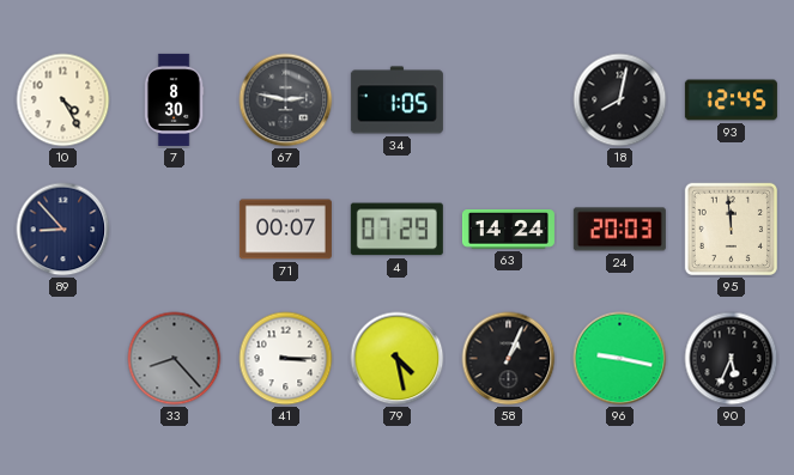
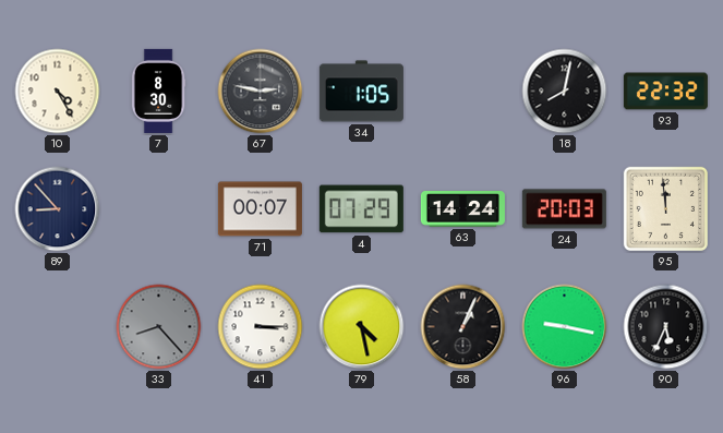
93: 12:45 -> 22:32
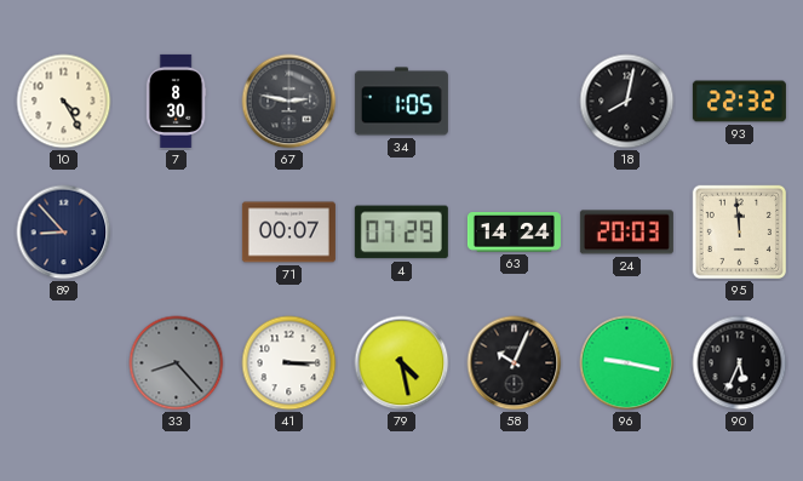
58: 1:04 -> 10:04
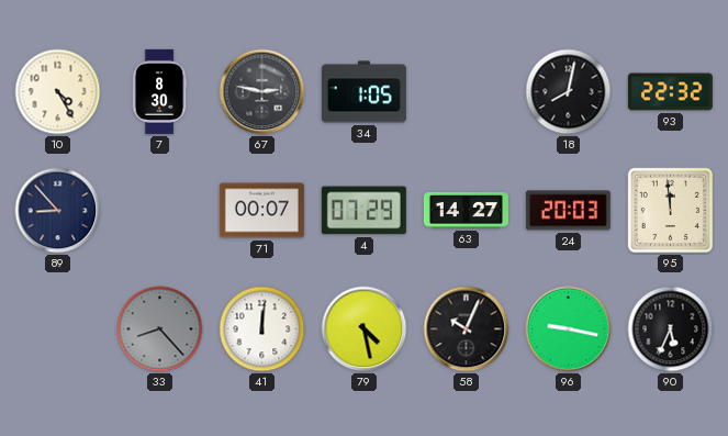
63: 14:24 -> 14:27
41: 3:15 -> 12:01
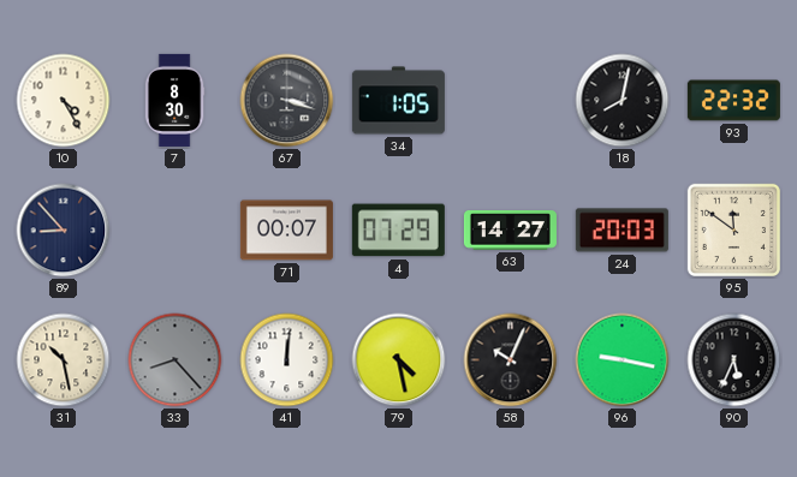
67: 2:47 -> 3:18
95: 11:59 -> 11:51
31: none -> 10:28
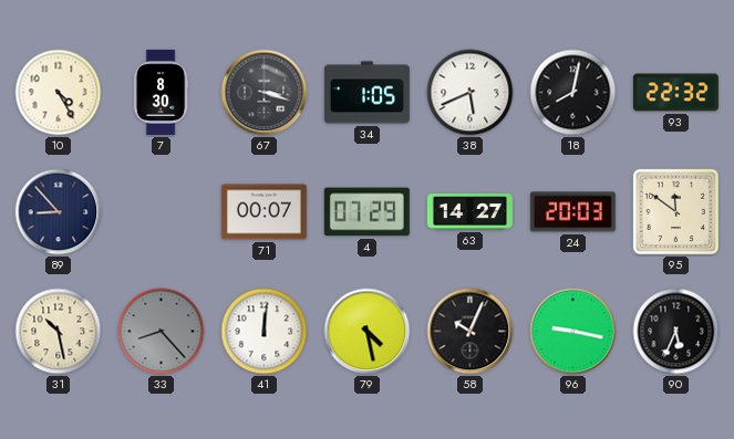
38: none -> 5:41
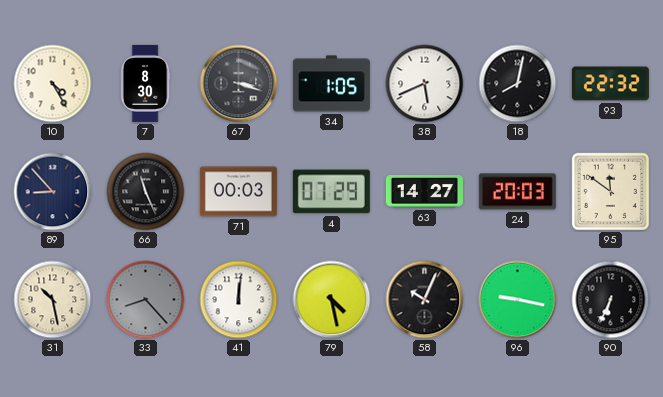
66: none -> 11:26
71: 00:07 -> 00:03
90: 5:34 -> 6:34
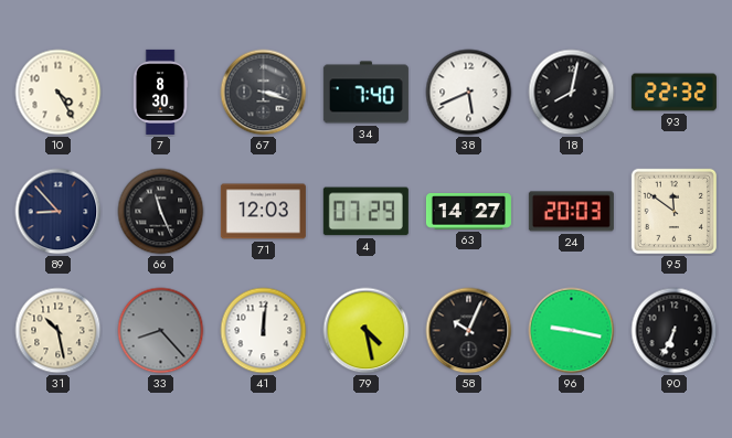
34: 1:05 -> 7:40
71: 00:03 -> 12:03
